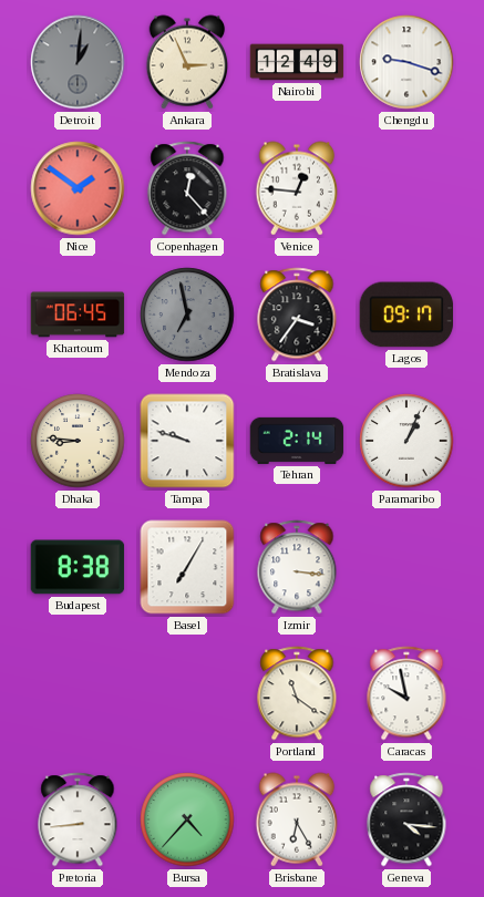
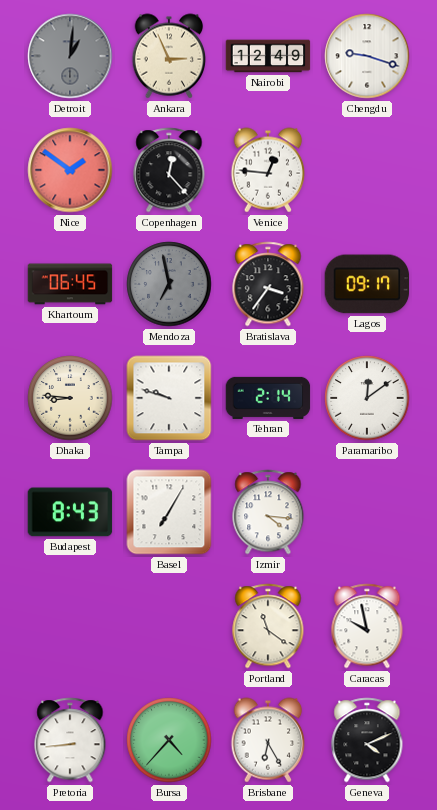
Paramaribo: 1:04 -> 12:09
Budapest: 8:38 -> 8:43
Izmir: 3:16 -> 4:16
Geneva: 4:16 -> 4:11
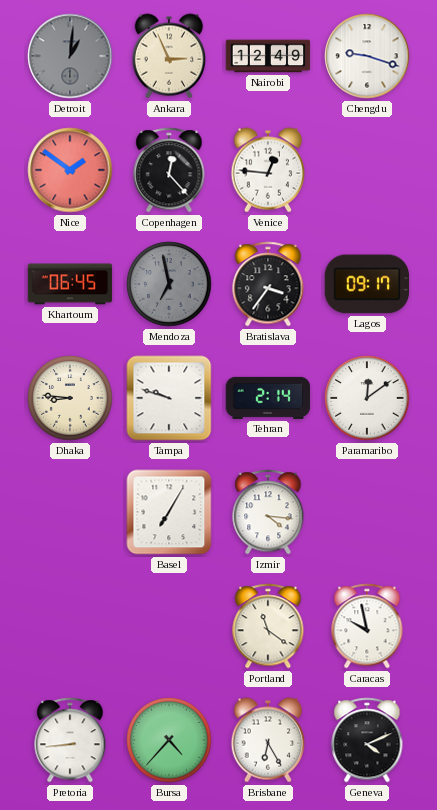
Budapest: 8:43 -> none
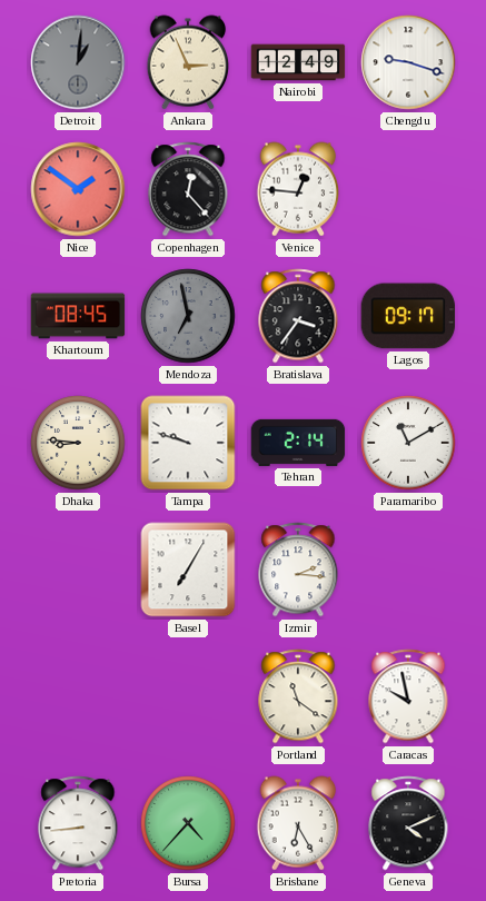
Khartoum: 06:45 -> 08:45
Paramaribo: 12:09 -> 11:10
Izmir: 4:16 -> 2:16
